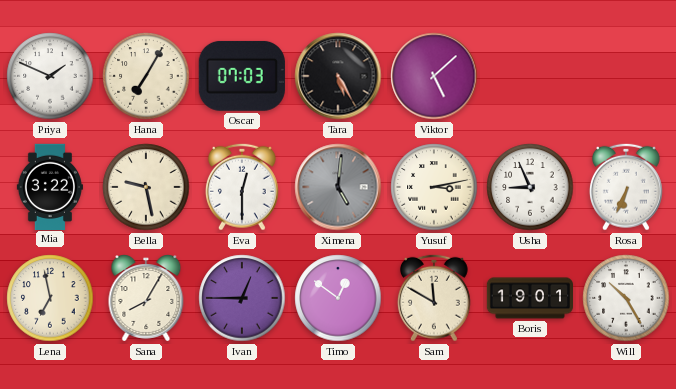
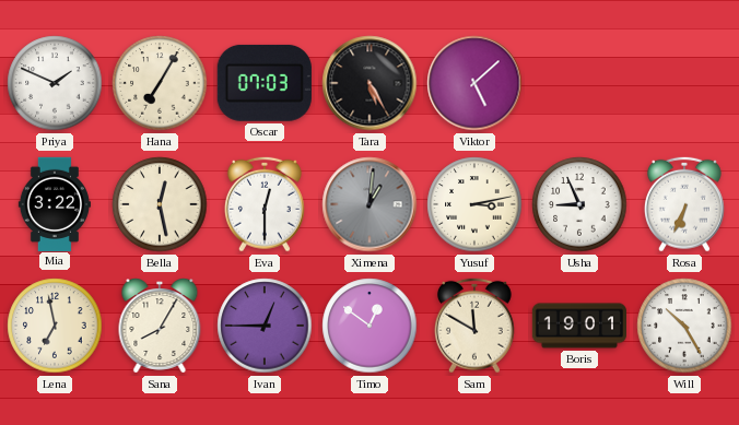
Bella: 9:28 -> 12:28
Ximena: 5:01 -> 1:01
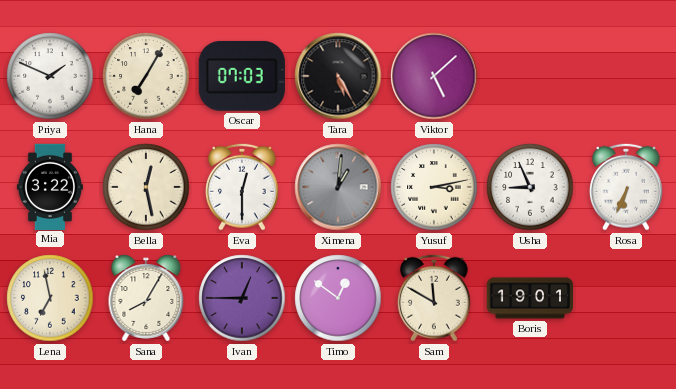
Will: 10:25 -> none
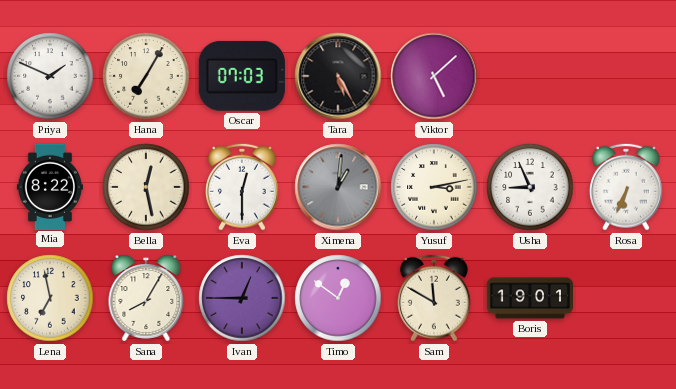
Mia: 3:22 -> 8:22
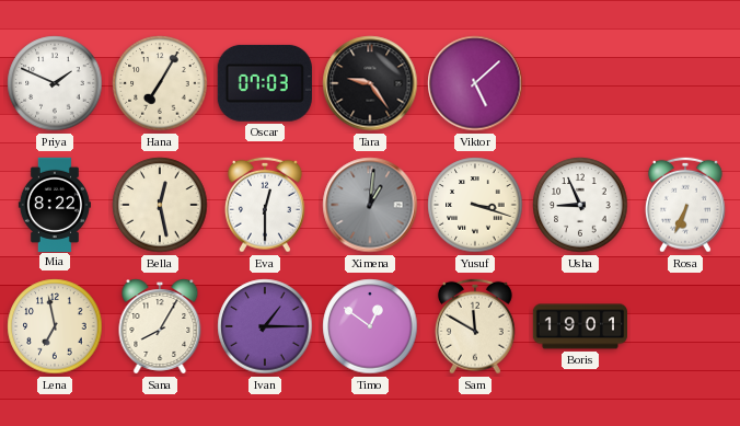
Tara: 5:25 -> 9:24
Yusuf: 3:13 -> 3:18
Ivan: 12:45 -> 1:15
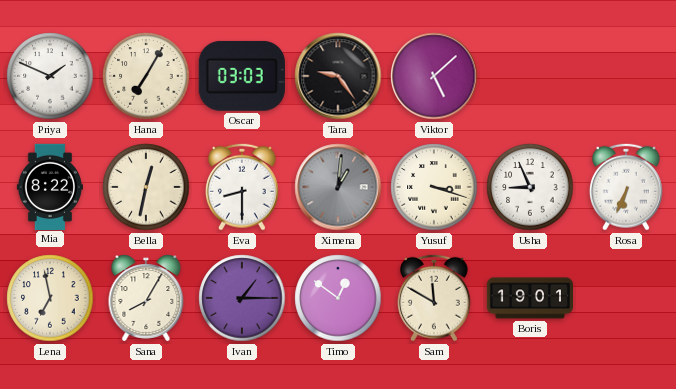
Oscar: 07:03 -> 03:03
Bella: 12:28 -> 12:32
Eva: 12:30 -> 8:30
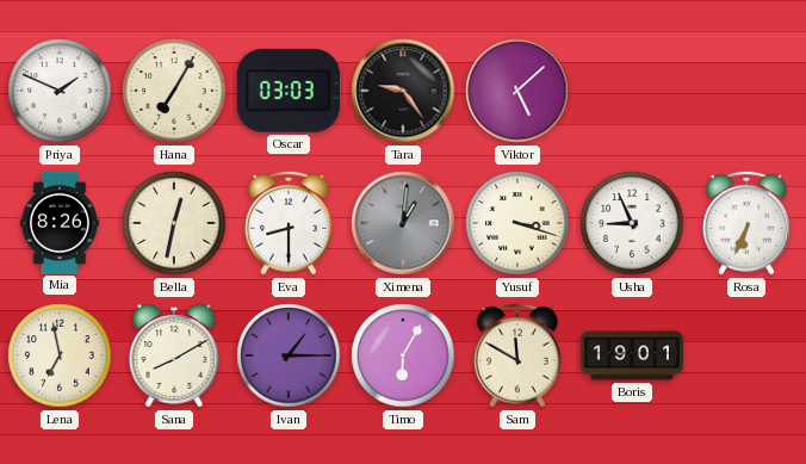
Mia: 8:22 -> 8:26
Sana: 8:05 -> 8:10
Timo: 12:51 -> 6:05
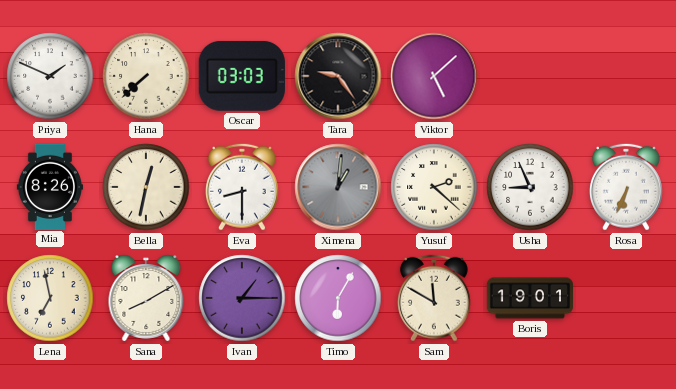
Hana: 7:05 -> 7:38
Yusuf: 3:18 -> 2:22
